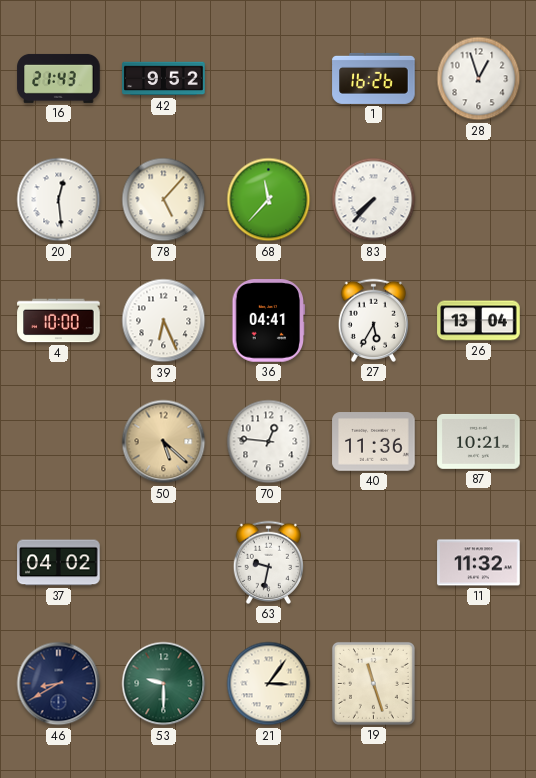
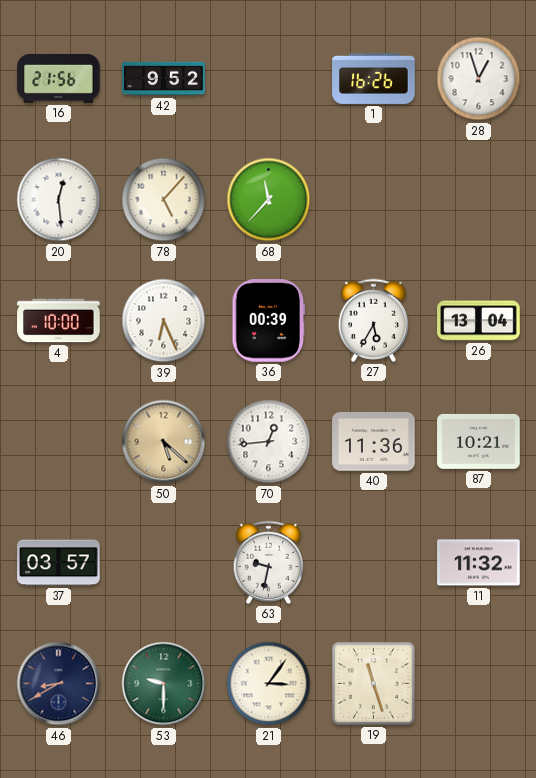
16: 21:43 -> 21:56
83: 7:37 -> none
36: 04:41 -> 00:39
70: 12:46 -> 12:44
37: 04:02 -> 03:57
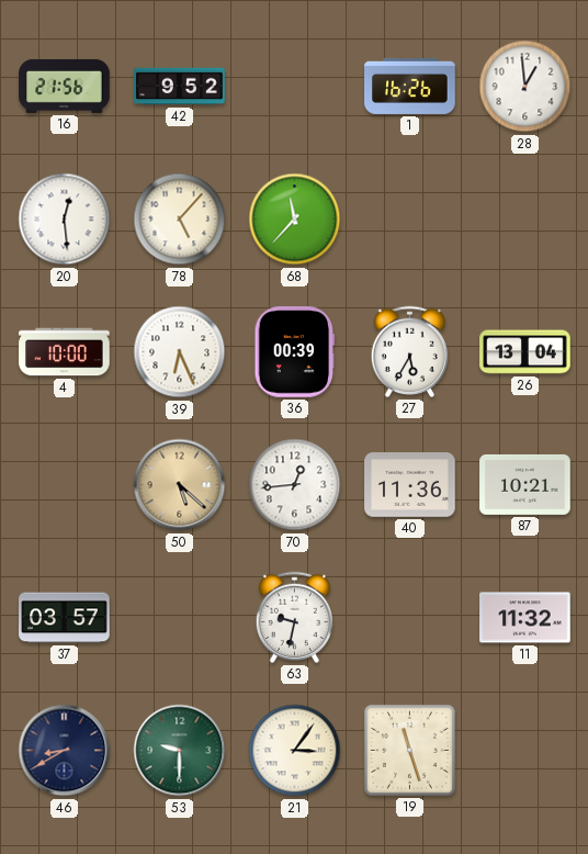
28: 12:57 -> 12:59
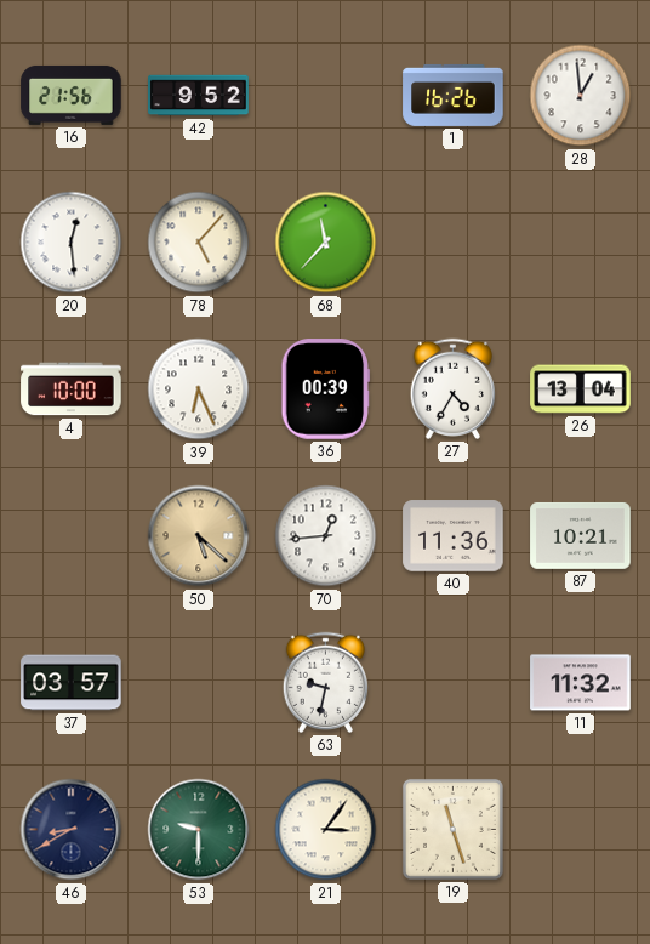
27: 5:35 -> 4:35
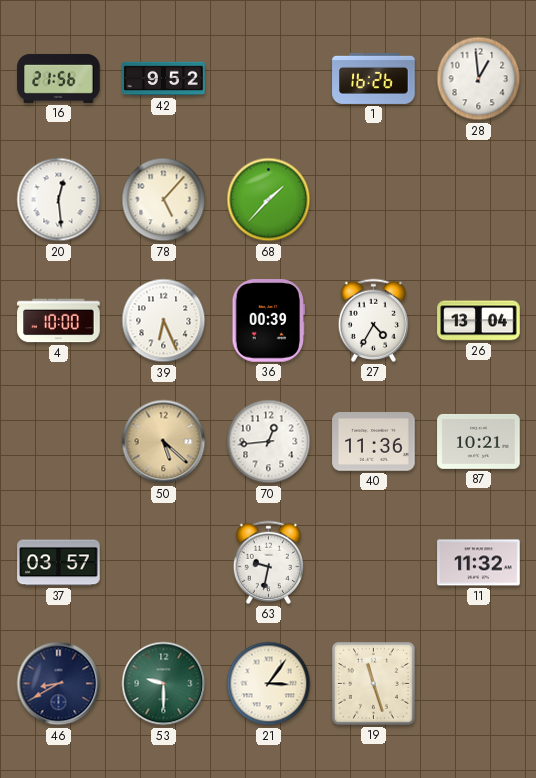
68: 11:37 -> 1:37
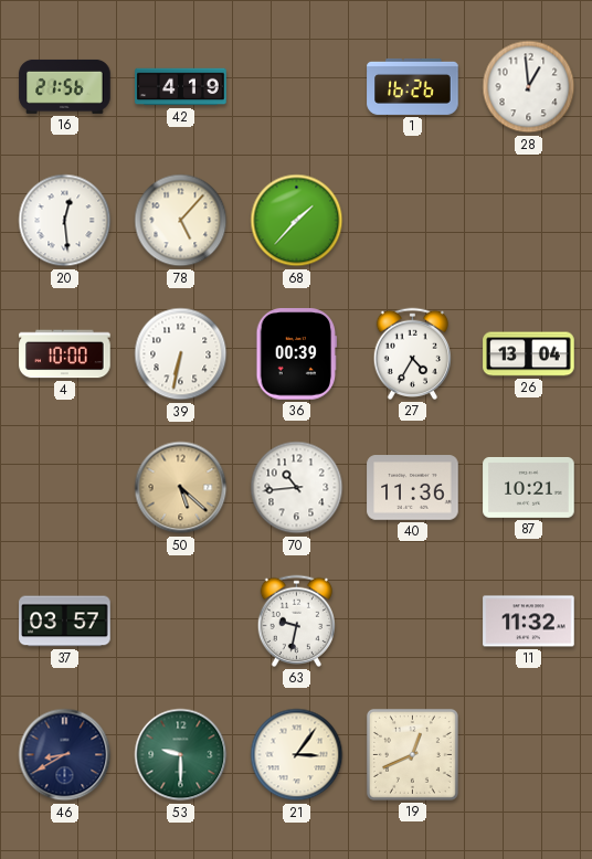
42: 9:52 -> 4:19
39: 6:26 -> 6:32
70: 12:44 -> 10:44
19: 11:27 -> 12:41
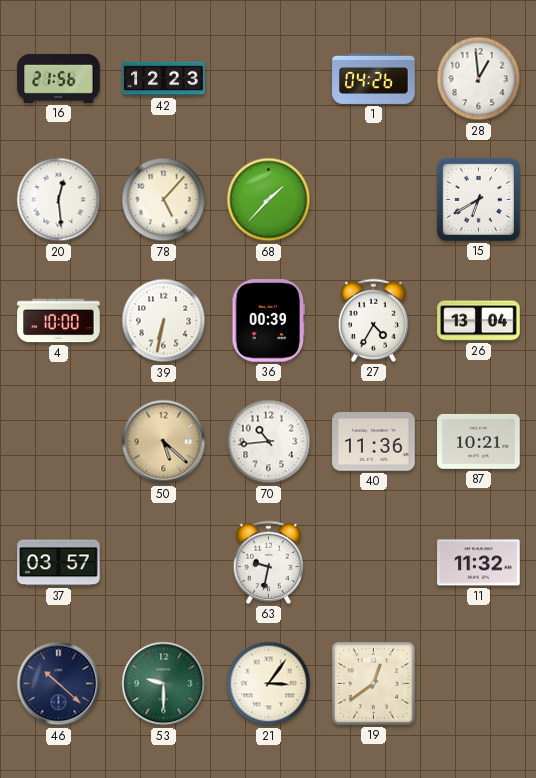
42: 4:19 -> 12:23
1: 16:26 -> 04:26
15: none -> 6:40
46: 8:40 -> 10:22
19: 12:41 -> 12:39
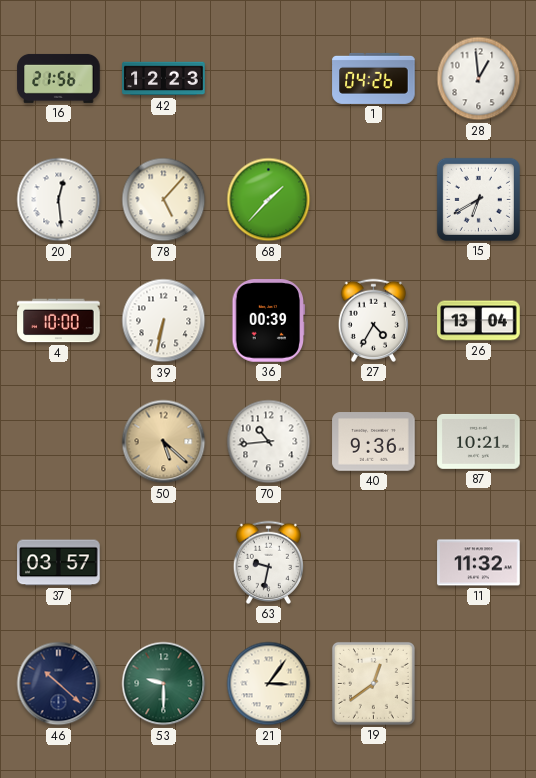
40: 11:36 -> 9:36
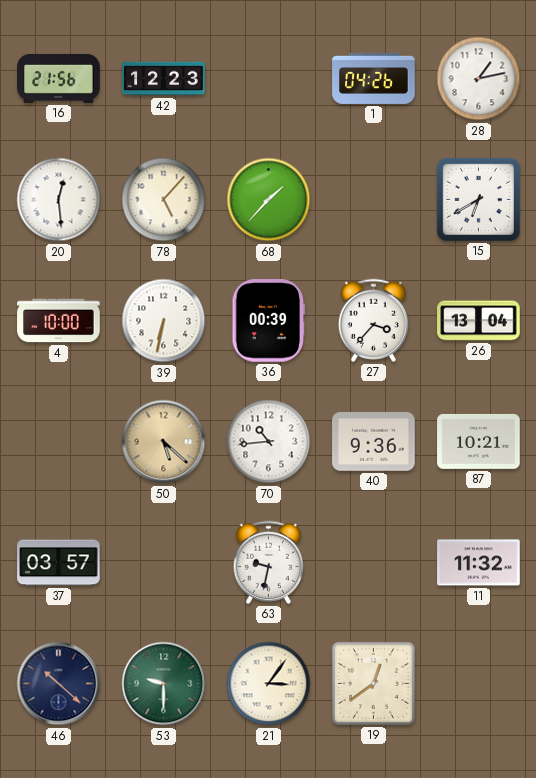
28: 12:59 -> 1:13
27: 4:35 -> 3:37
